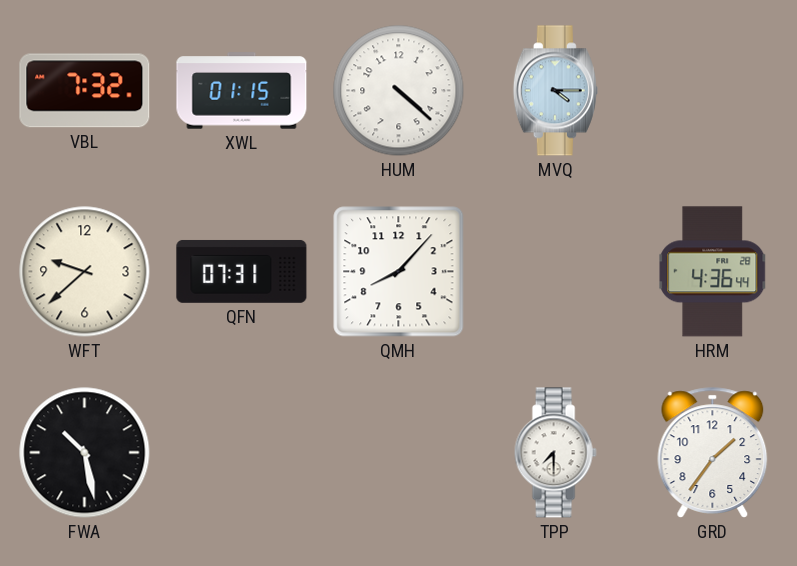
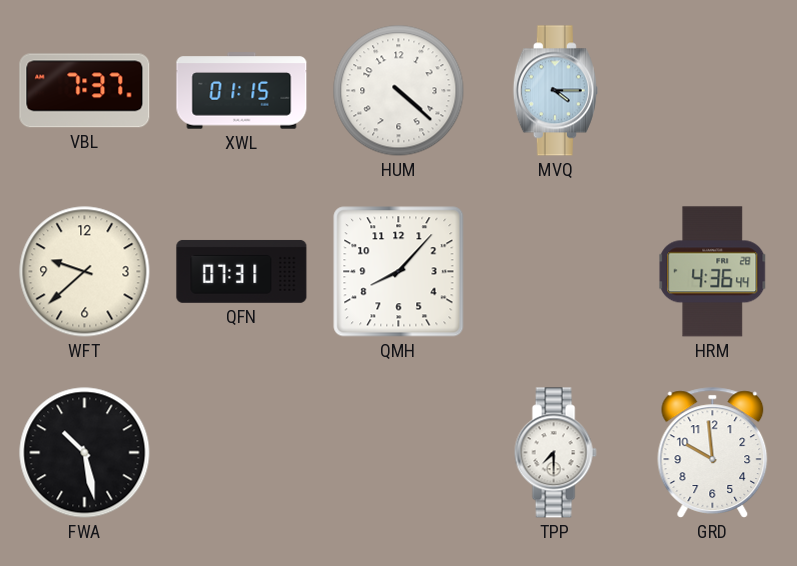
VBL: 7:32 -> 7:37
GRD: 1:36 -> 9:59
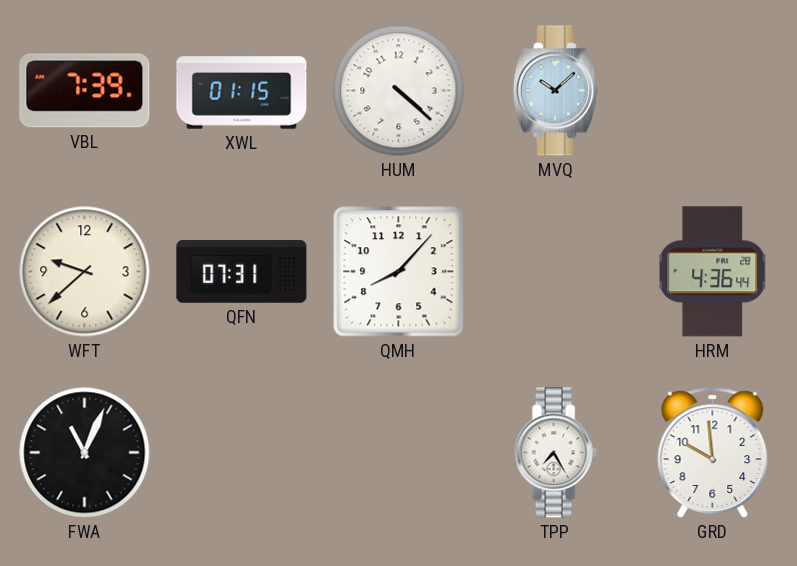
VBL: 7:37 -> 7:39
MVQ: 4:15 -> 10:08
FWA: 10:28 -> 11:04
TPP: 7:30 -> 7:25
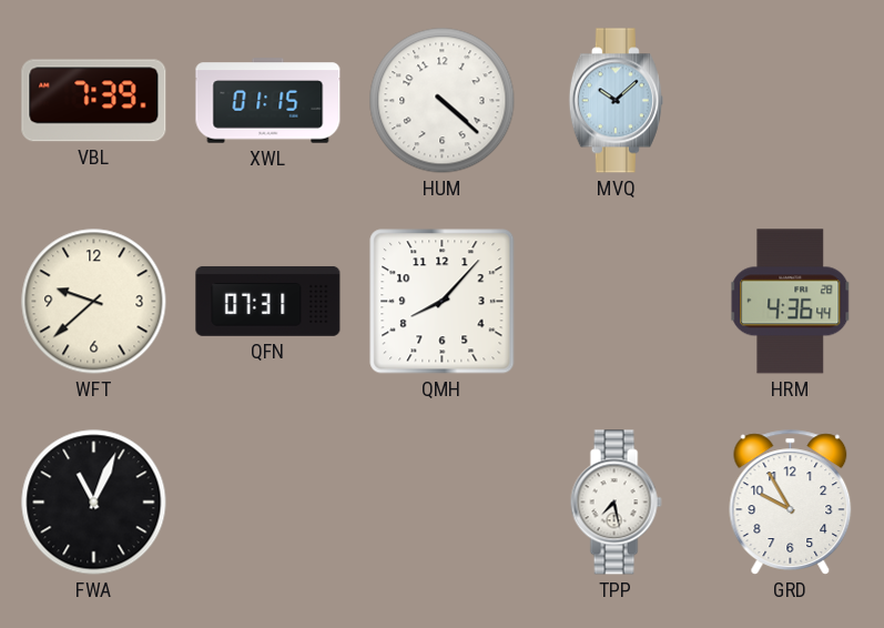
TPP: 7:25 -> 7:28
GRD: 9:59 -> 9:55
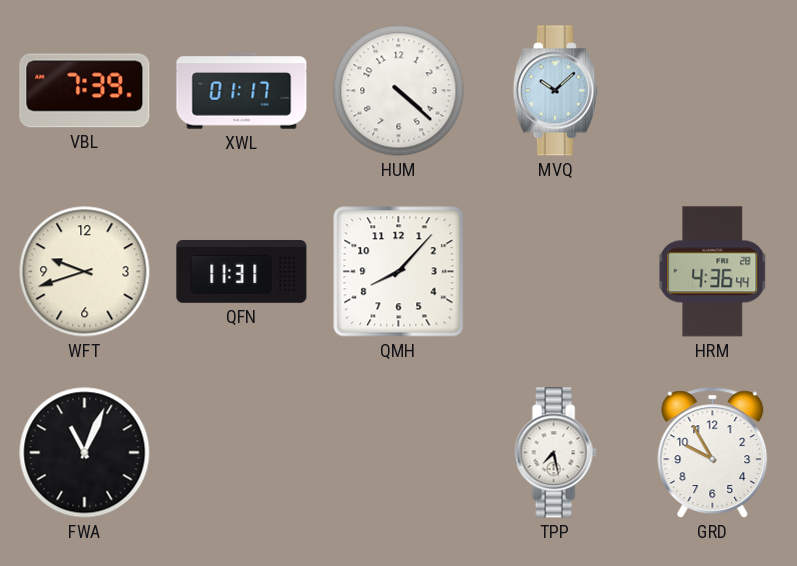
XWL: 01:15 -> 01:17
WFT: 9:38 -> 9:42
QFN: 07:31 -> 11:31
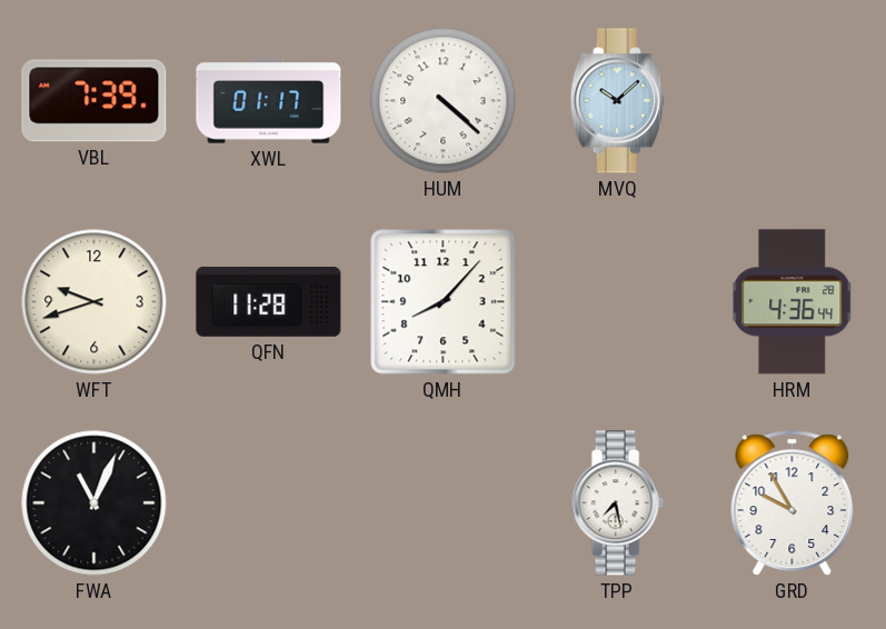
QFN: 11:31 -> 11:28
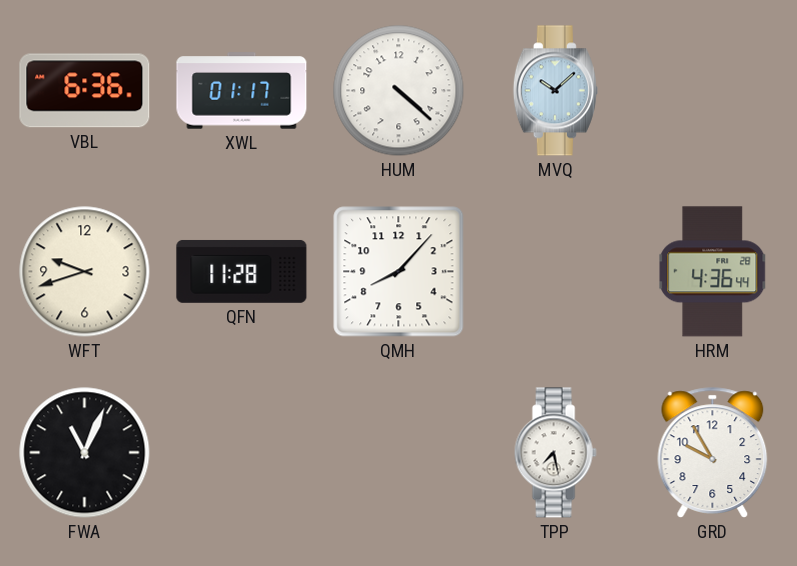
VBL: 7:39 -> 6:36
